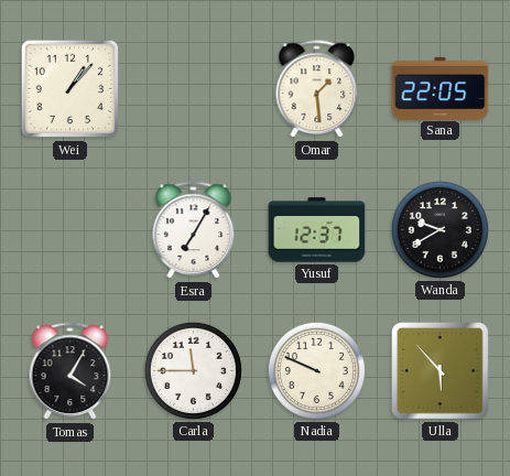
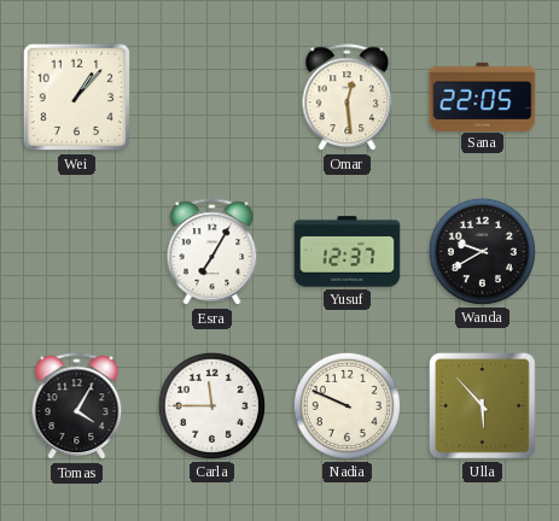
Omar: 1:29 -> 12:29
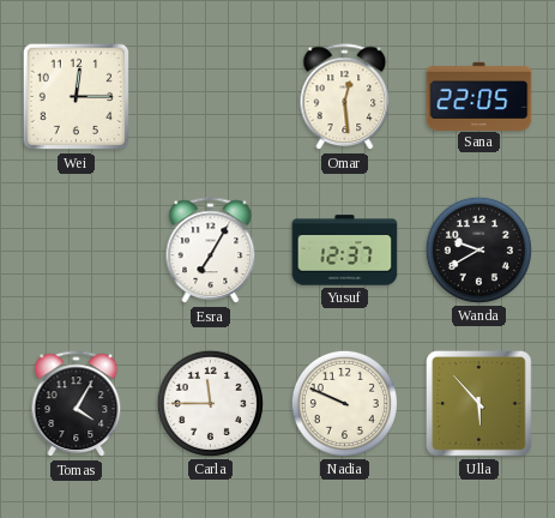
Wei: 1:07 -> 12:15
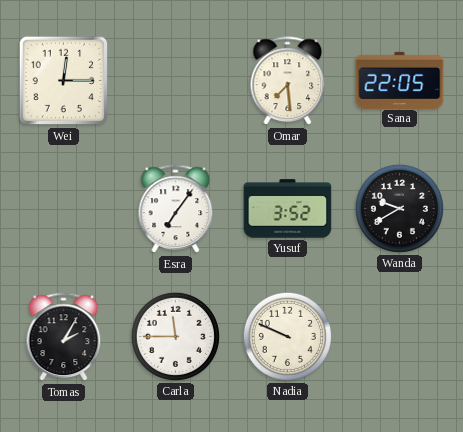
Omar: 12:29 -> 7:29
Esra: 7:05 -> 7:06
Yusuf: 12:37 -> 3:52
Tomas: 4:05 -> 2:05
Ulla: 5:53 -> none
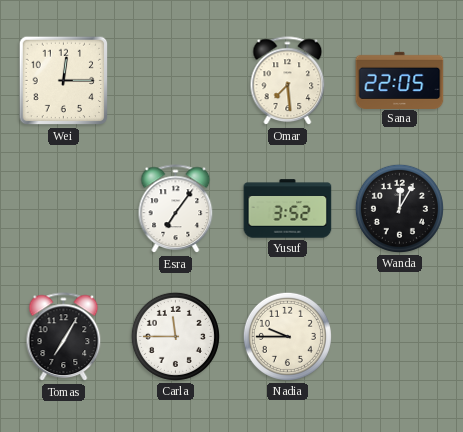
Wanda: 9:40 -> 12:05
Tomas: 2:05 -> 7:05
Nadia: 9:49 -> 9:45
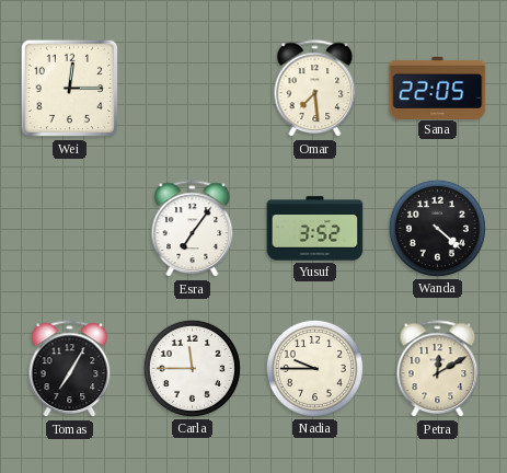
Wanda: 12:05 -> 4:22
Petra: none -> 12:10
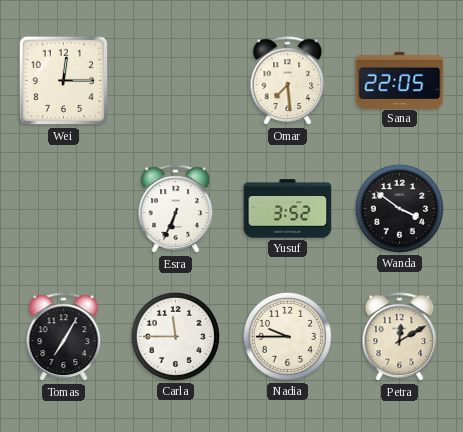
Esra: 7:06 -> 6:34
Wanda: 4:22 -> 3:51
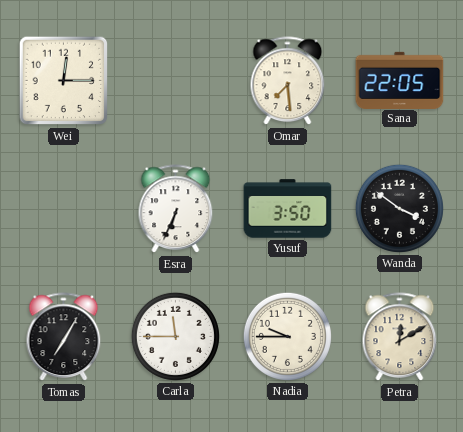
Yusuf: 3:52 -> 3:50
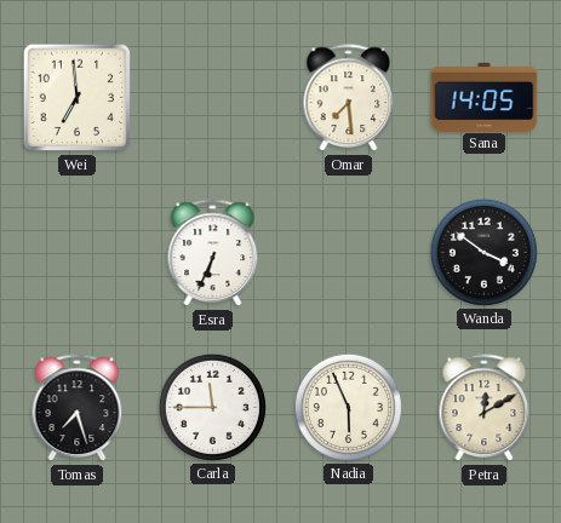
Wei: 12:15 -> 6:59
Sana: 22:05 -> 14:05
Yusuf: 3:50 -> none
Tomas: 7:05 -> 7:27
Nadia: 9:45 -> 5:56
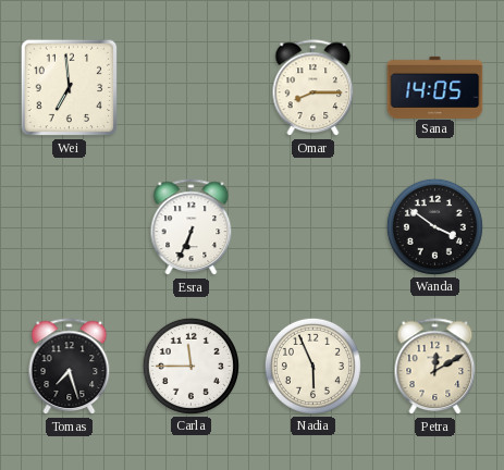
Omar: 7:29 -> 8:15
